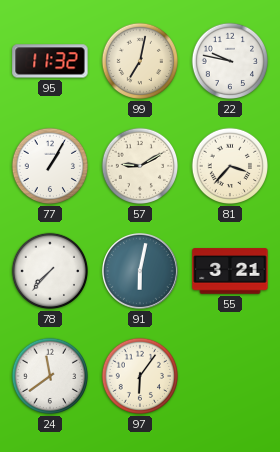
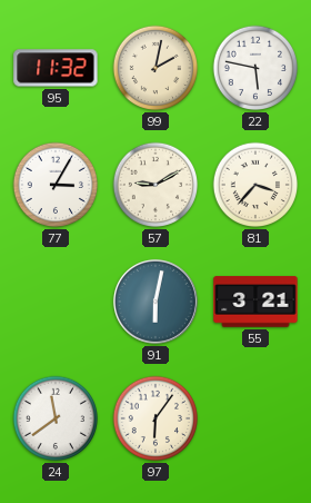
99: 7:02 -> 2:02
22: 9:47 -> 5:47
77: 1:05 -> 3:05
78: 7:37 -> none
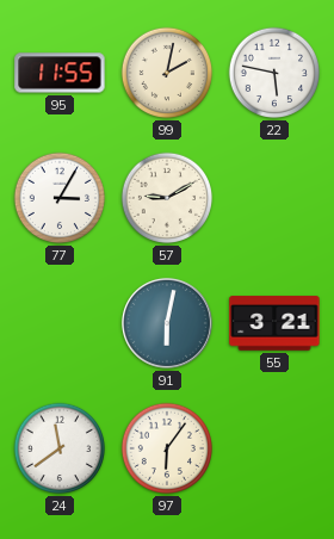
95: 11:32 -> 11:55
81: 3:37 -> none
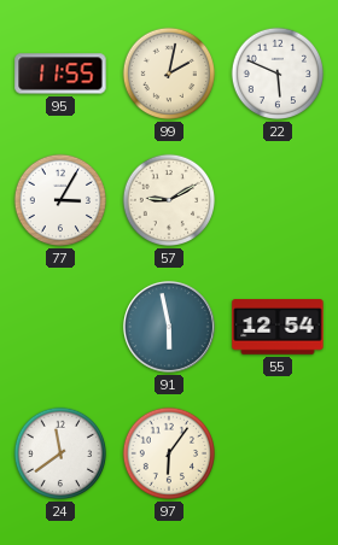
22: 5:47 -> 5:49
91: 6:02 -> 5:58
55: 3:21 -> 12:54
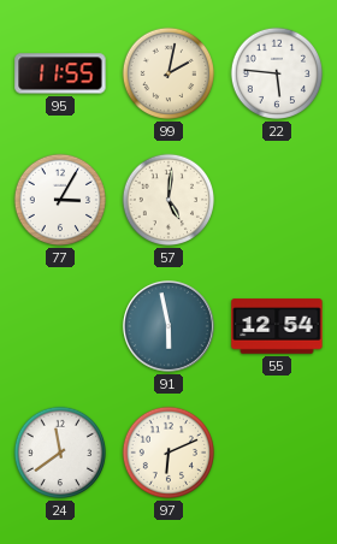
22: 5:49 -> 5:46
57: 9:10 -> 5:01
97: 6:06 -> 6:11
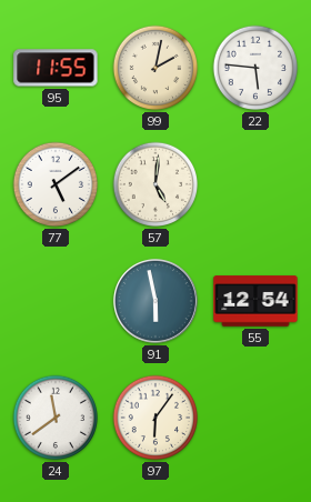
77: 3:05 -> 5:09
97: 6:11 -> 6:06
